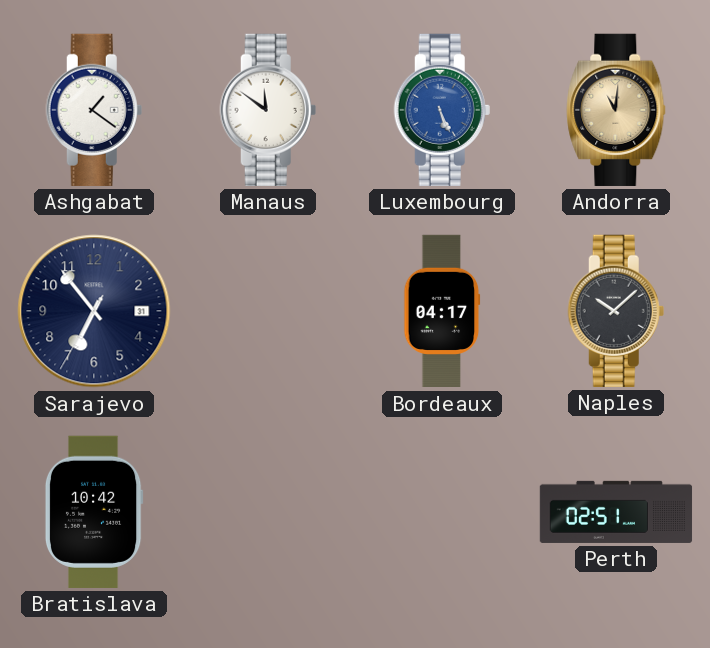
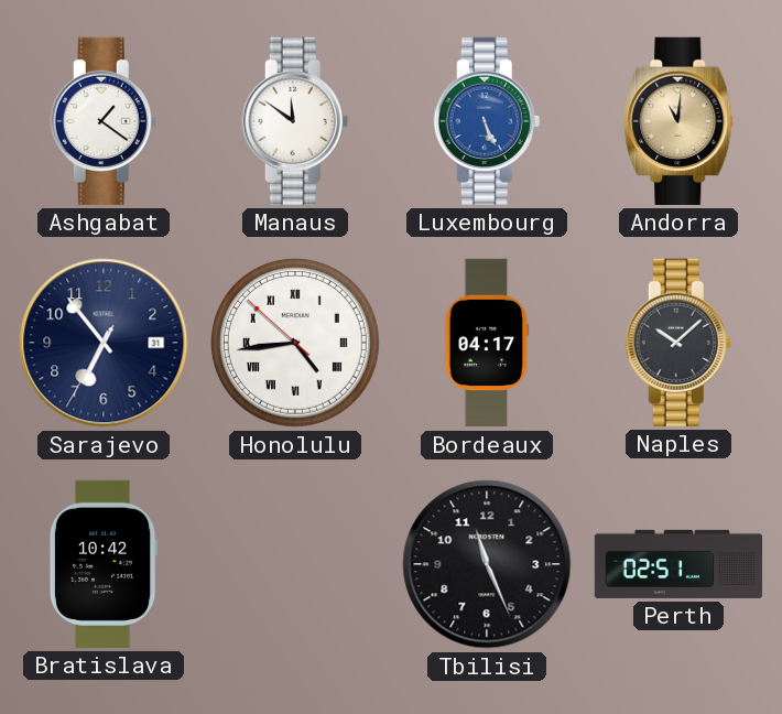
Honolulu: none -> 4:43
Tbilisi: none -> 11:26
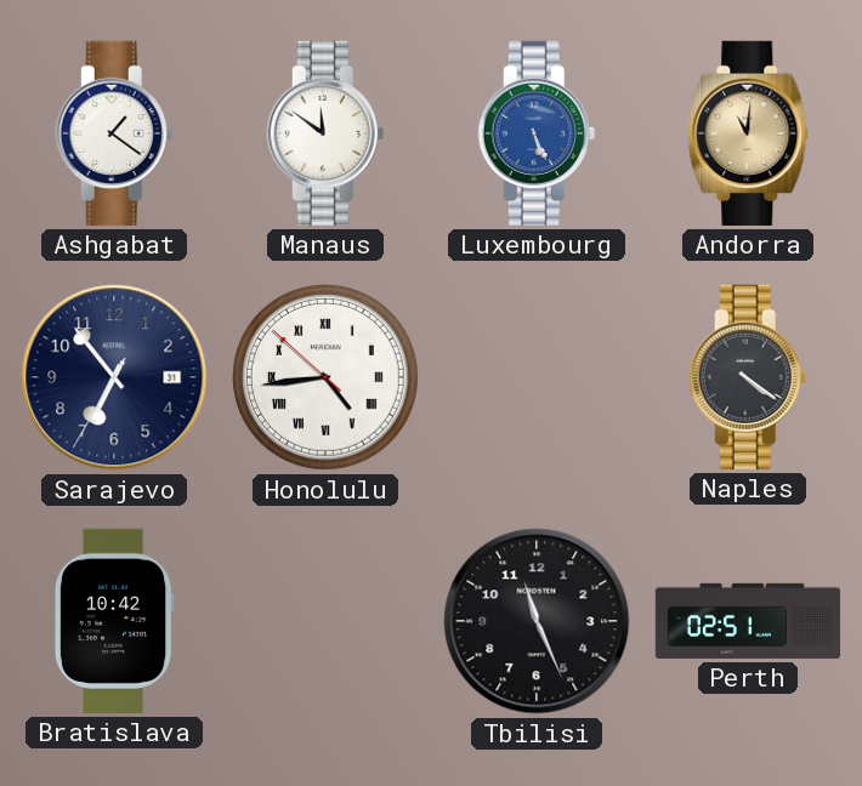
Bordeaux: 04:17 -> none
Naples: 10:08 -> 4:21
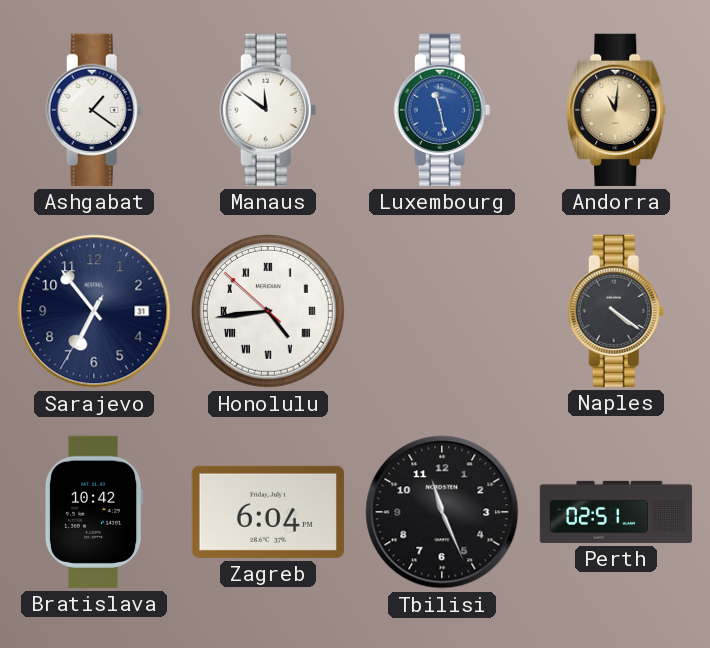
Luxembourg: 5:26 -> 11:28
Zagreb: none -> 6:04
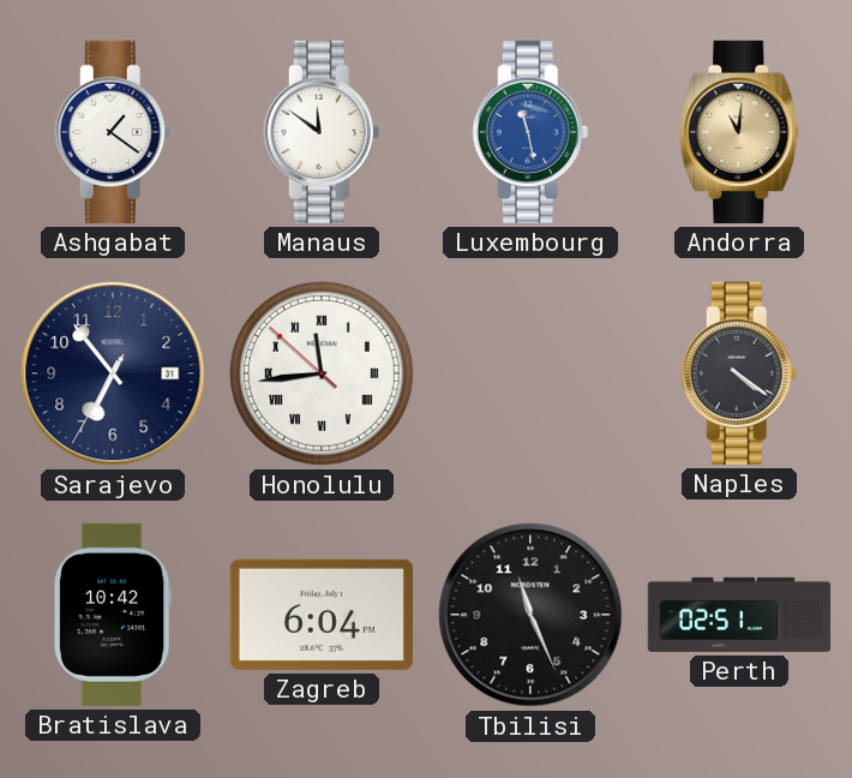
Honolulu: 4:43 -> 11:43
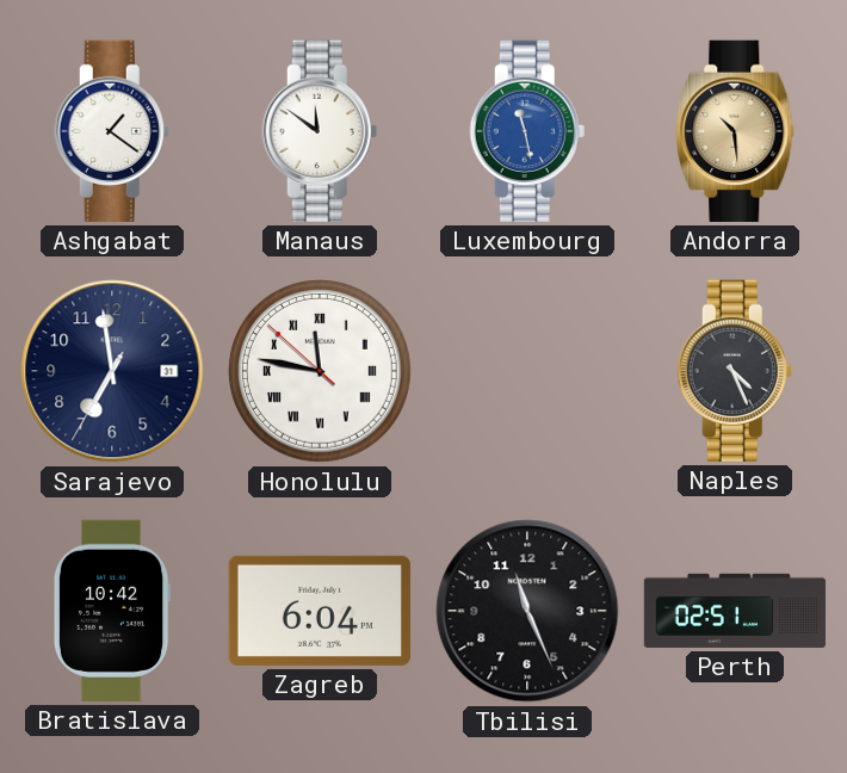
Andorra: 11:01 -> 10:29
Sarajevo: 6:53 -> 6:58
Honolulu: 11:43 -> 11:46
Naples: 4:21 -> 4:26
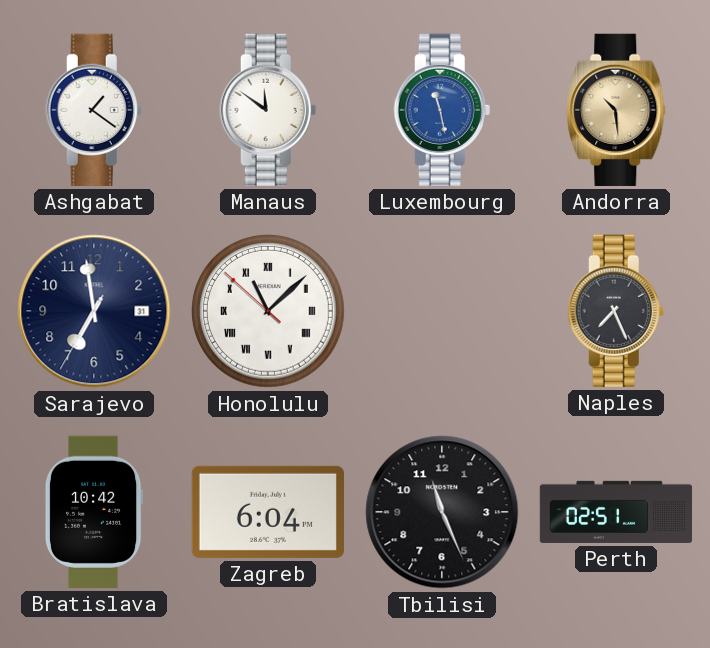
Honolulu: 11:46 -> 11:07
Naples: 4:26 -> 7:26
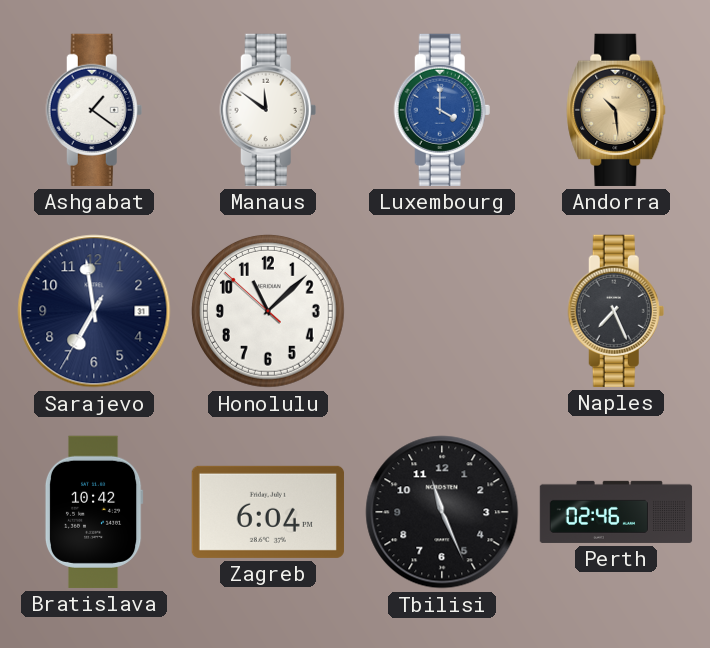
Luxembourg: 11:28 -> 4:00
Honolulu numerals: Roman -> Arabic
Perth: 02:51 -> 02:46
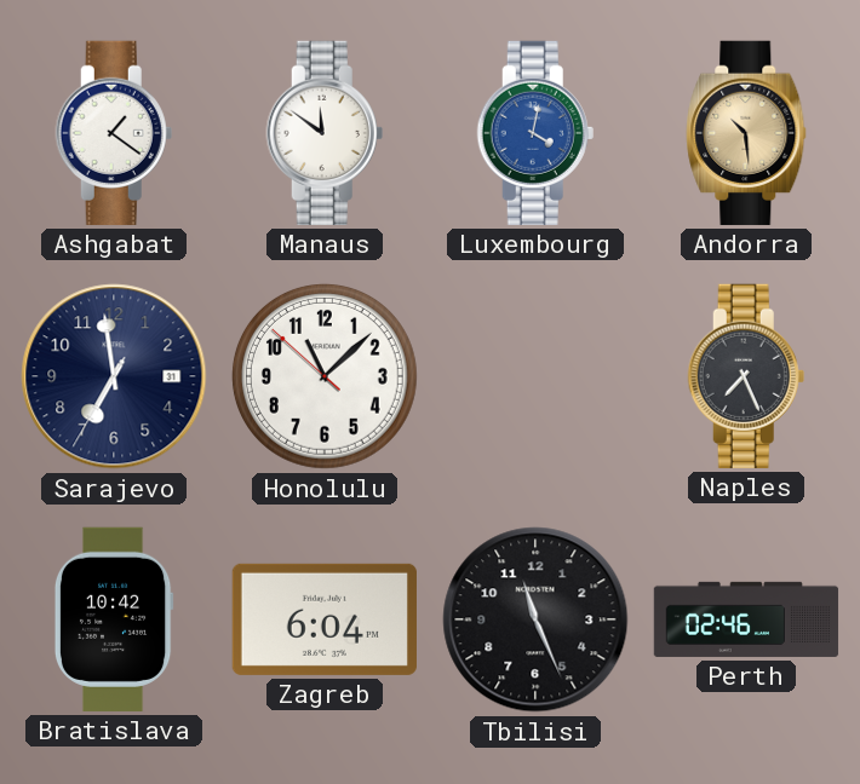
Luxembourg: 4:00 -> 4:02
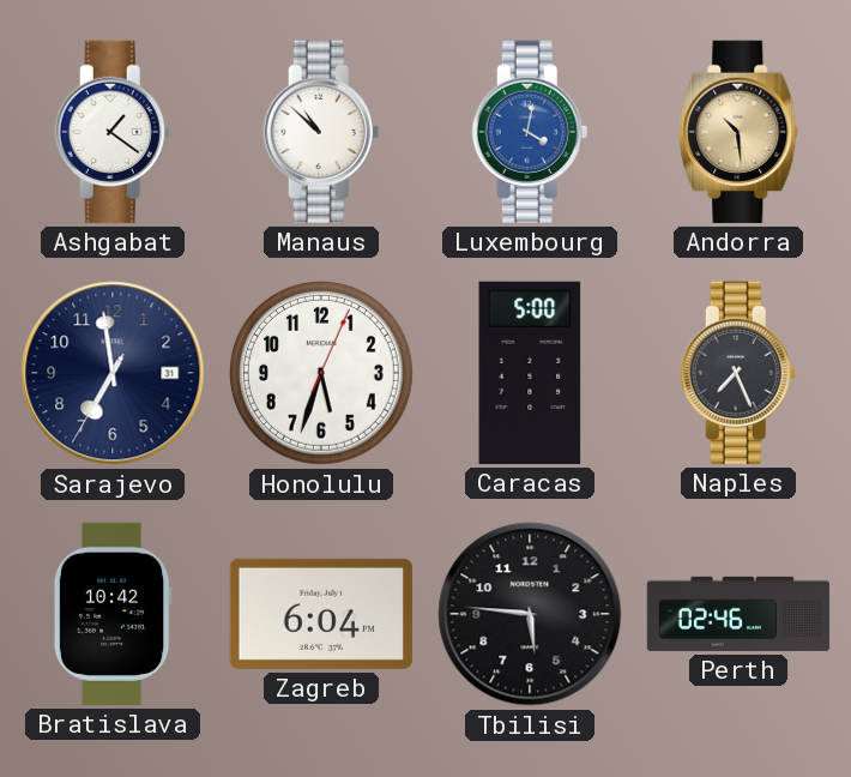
Manaus: 11:51 -> 10:52
Honolulu: 11:07 -> 5:33
Caracas: none -> 5:00
Tbilisi: 11:26 -> 5:46
